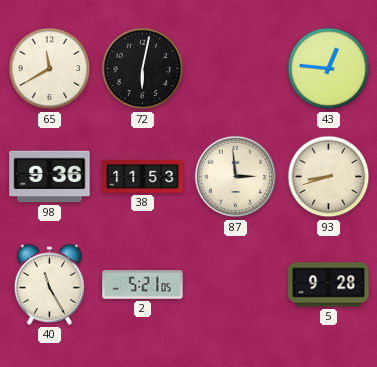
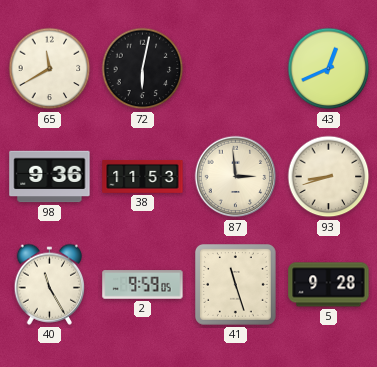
43: 12:46 -> 12:41
2: 5:21 -> 9:59
41: none -> 11:27
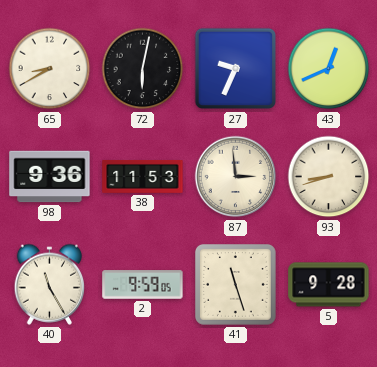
65: 11:40 -> 8:40
27: none -> 9:34
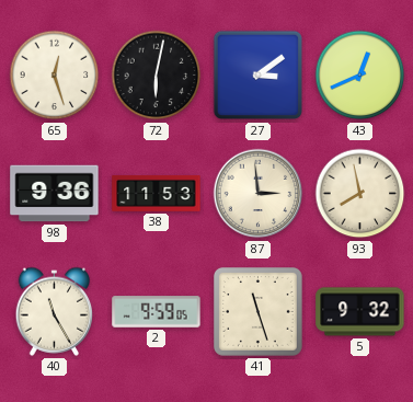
65: 8:40 -> 12:27
27: 9:34 -> 3:09
93: 8:42 -> 7:58
5: 9:28 -> 9:32
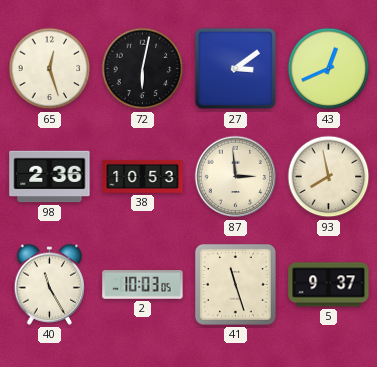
98: 9:36 -> 2:36
38: 11:53 -> 10:53
2: 9:59 -> 10:03
5: 9:32 -> 9:37
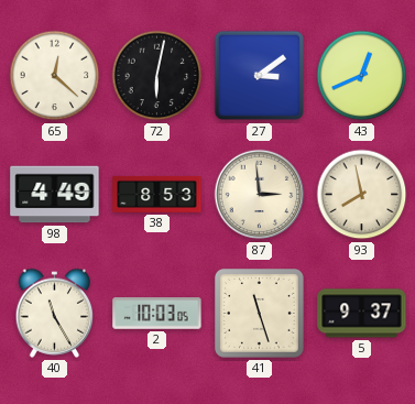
65: 12:27 -> 12:22
98: 2:36 -> 4:49
38: 10:53 -> 8:53
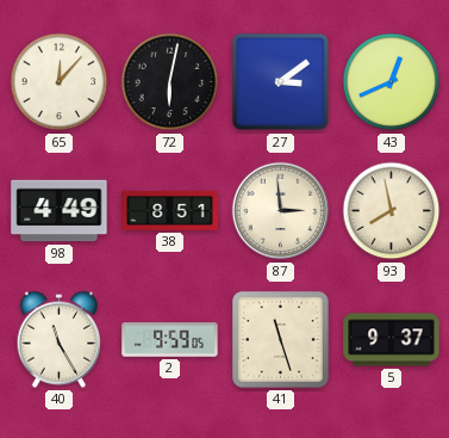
65: 12:22 -> 12:07
38: 8:53 -> 8:51
2: 10:03 -> 9:59
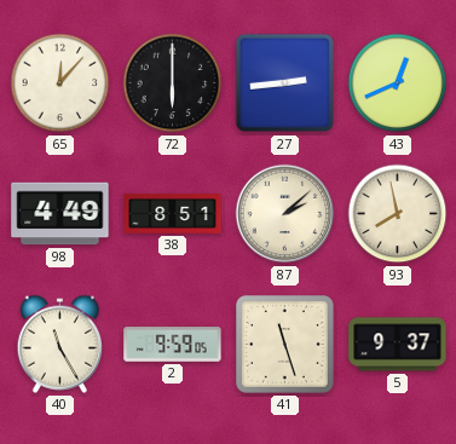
72: 6:02 -> 6:00
27: 3:09 -> 2:44
87: 2:59 -> 2:08
